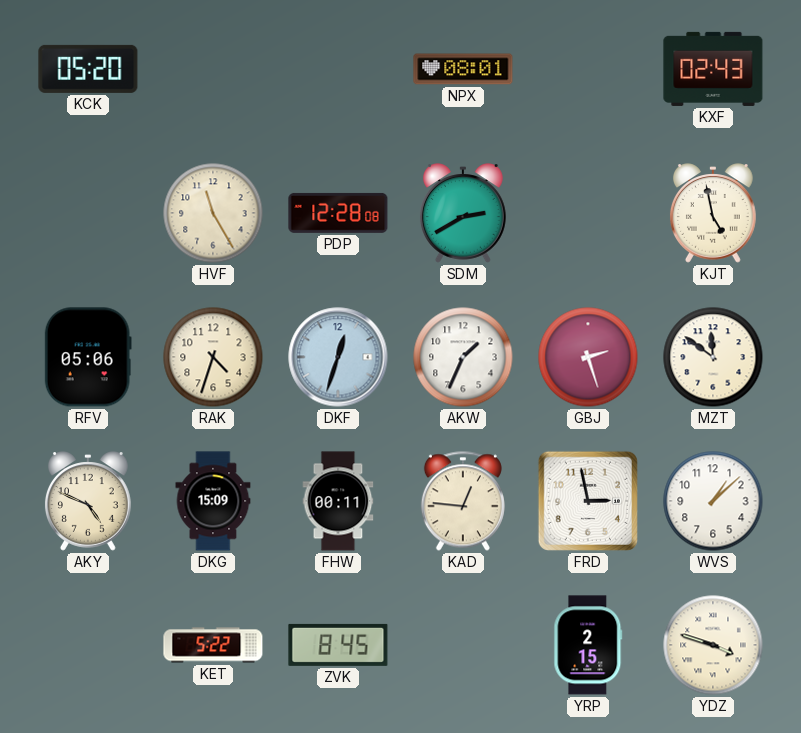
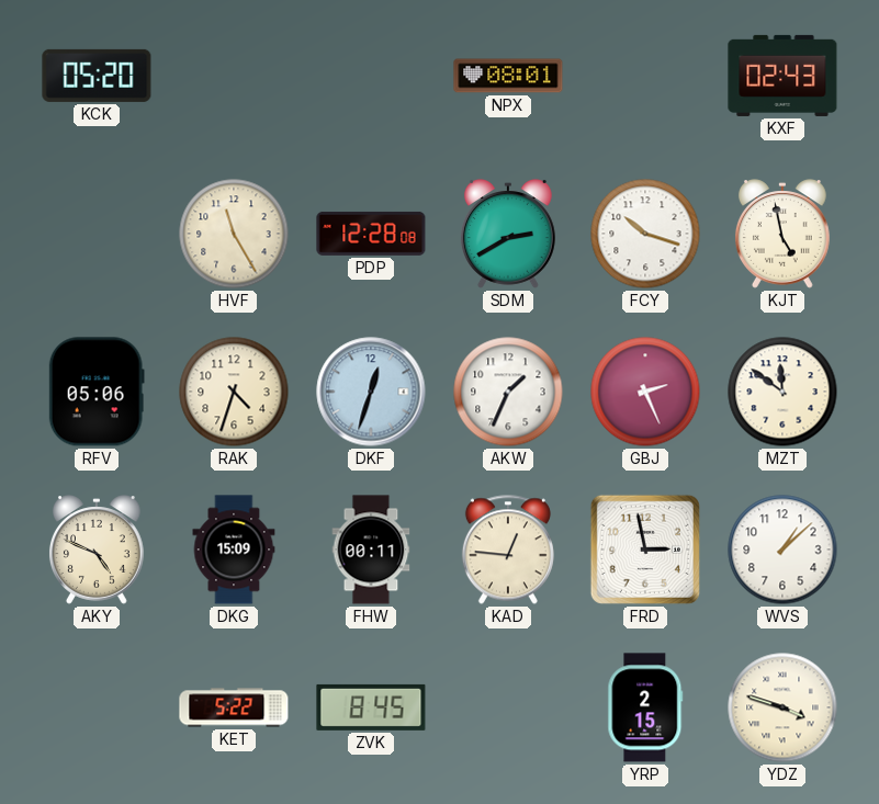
FCY: none -> 10:18
GBJ: 2:27 -> 2:26
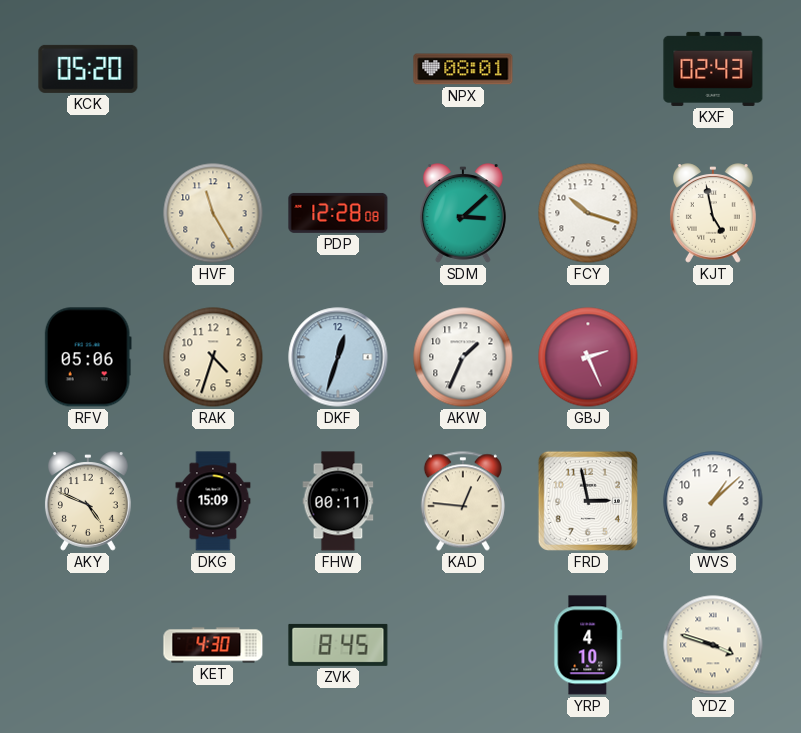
SDM: 2:40 -> 3:08
MZT: 11:51 -> none
KET: 5:22 -> 4:30
YRP: 2:15 -> 4:10
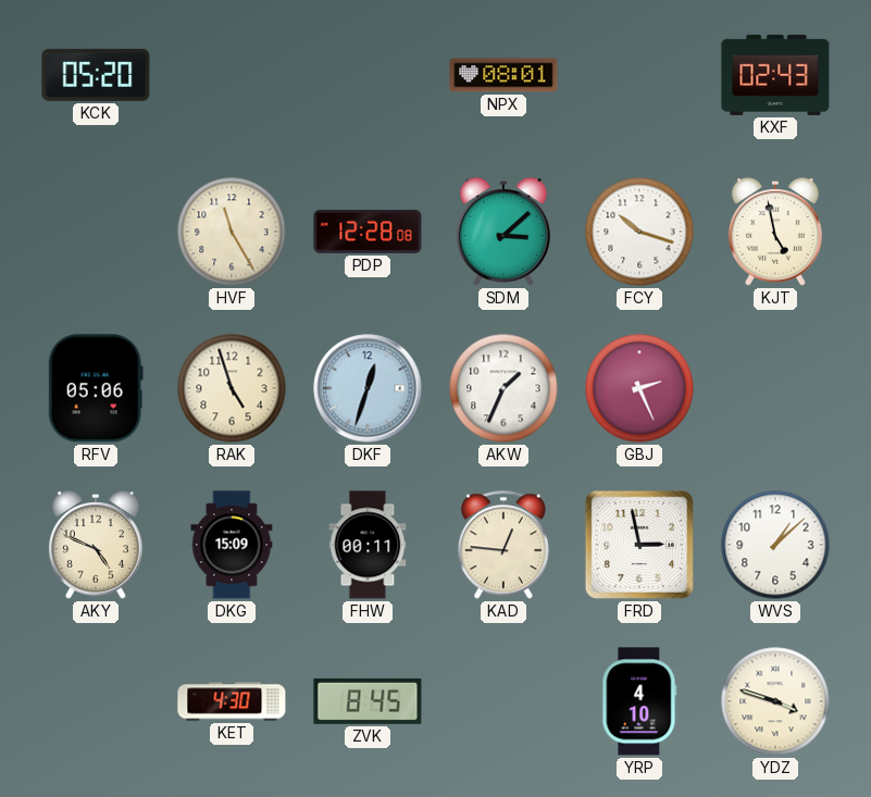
RAK: 4:33 -> 4:57
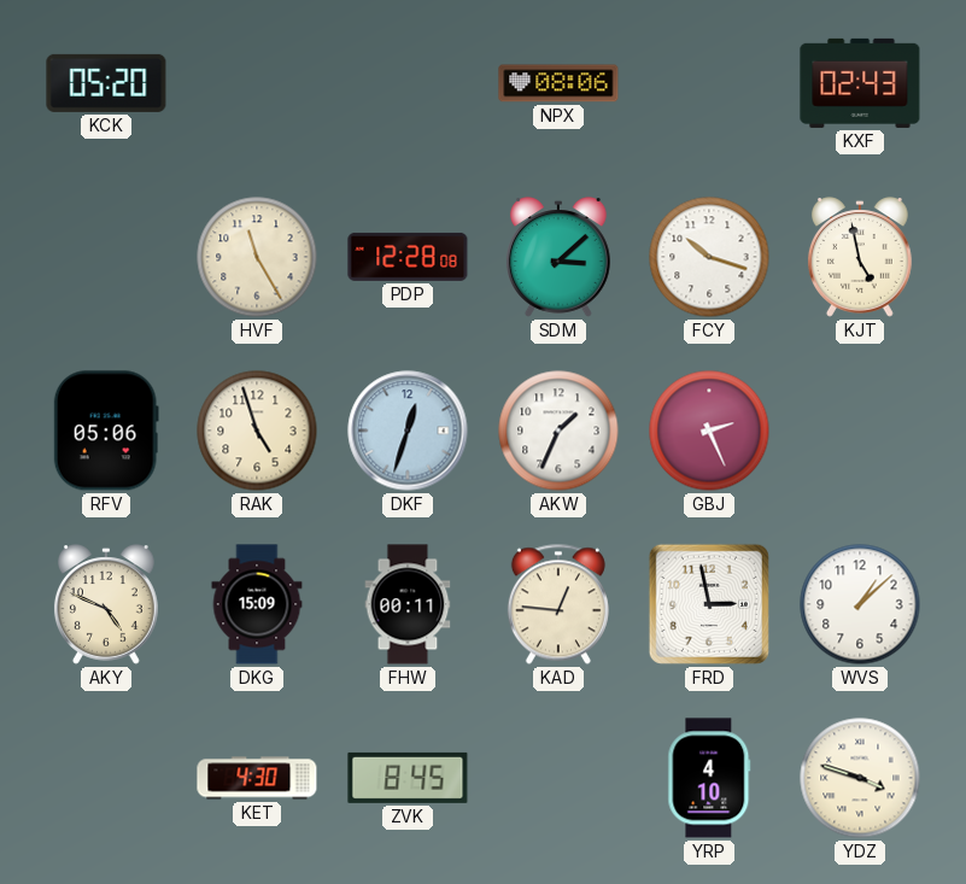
NPX: 08:01 -> 08:06
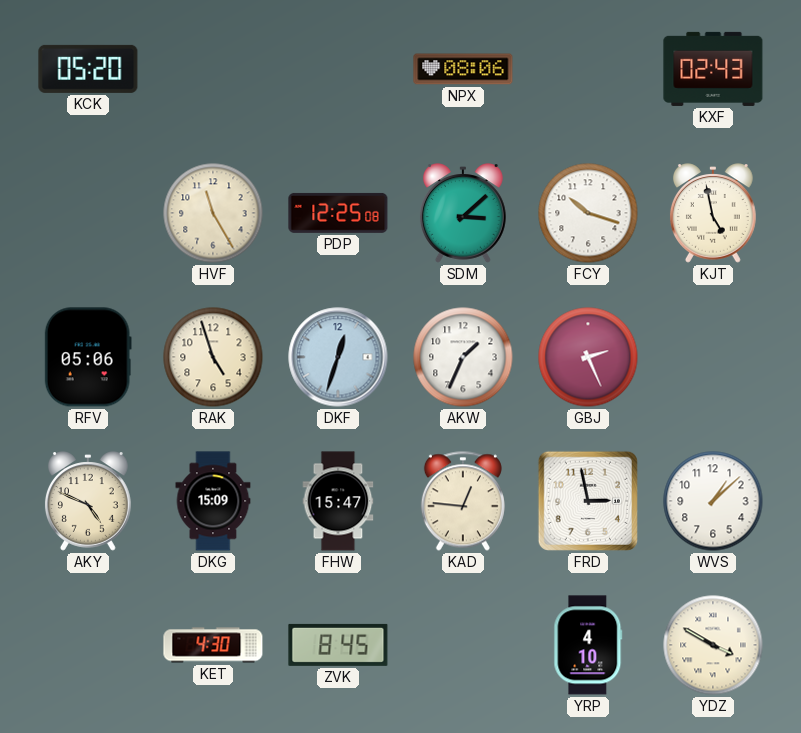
PDP: 12:28 -> 12:25
FHW: 00:11 -> 15:47
YDZ: 3:48 -> 3:50
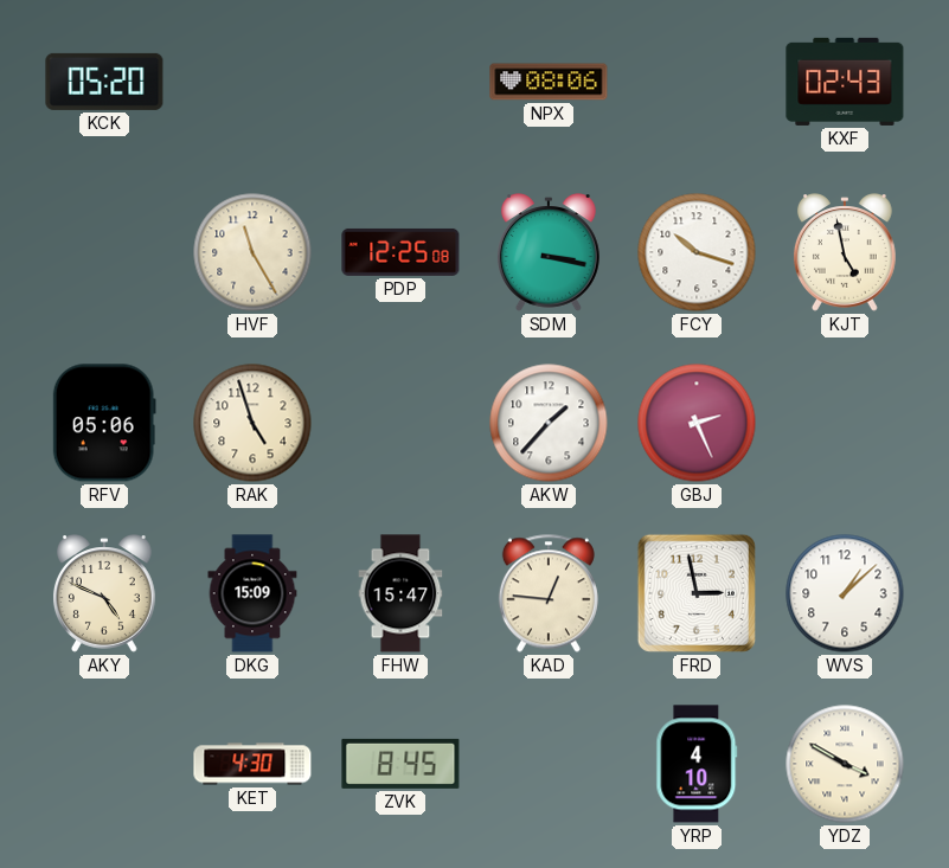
SDM: 3:08 -> 3:17
DKF: 12:33 -> none
AKW: 1:34 -> 1:37
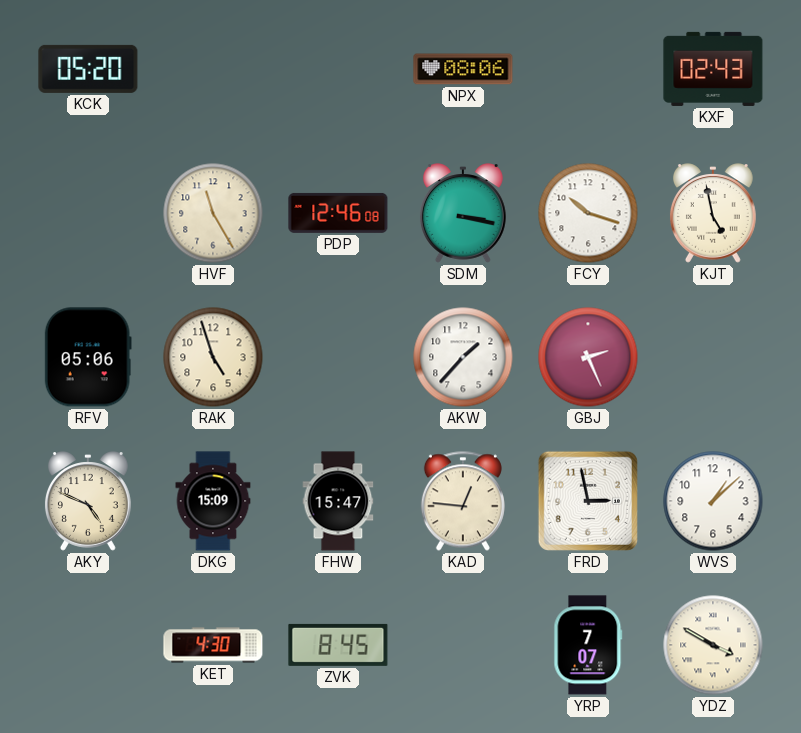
PDP: 12:25 -> 12:46
YRP: 4:10 -> 7:07
